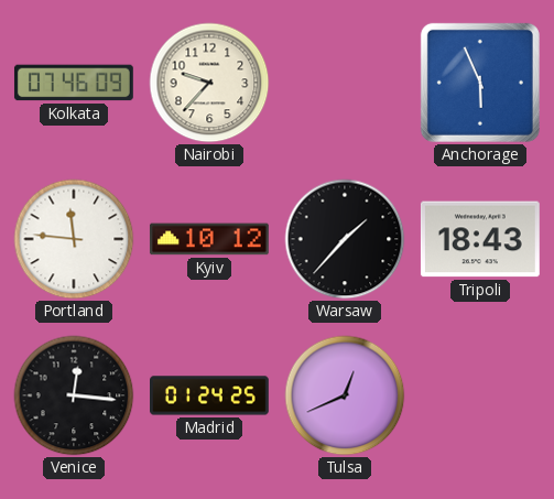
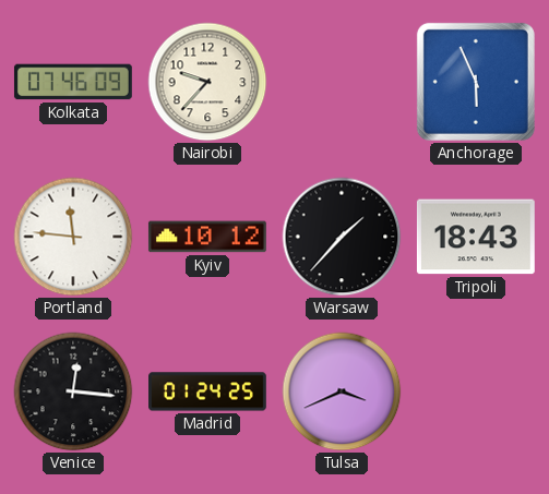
Tulsa: 12:41 -> 3:41
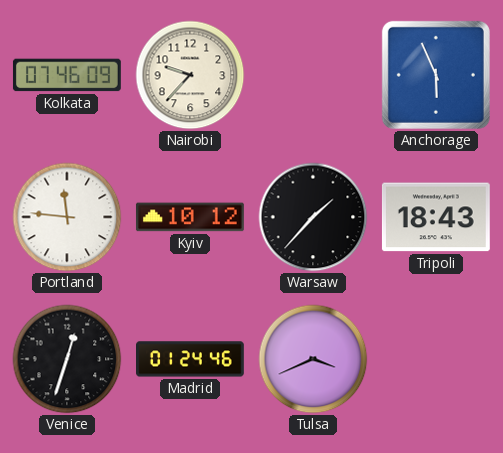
Venice: 12:16 -> 12:33
Madrid: 01:24:25 -> 01:24:46
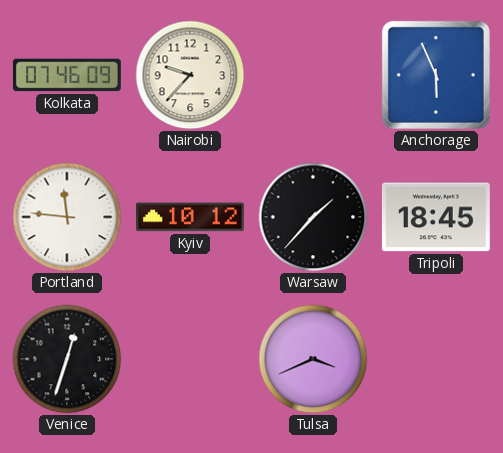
Tripoli: 18:43 -> 18:45
Madrid: 01:24 -> none
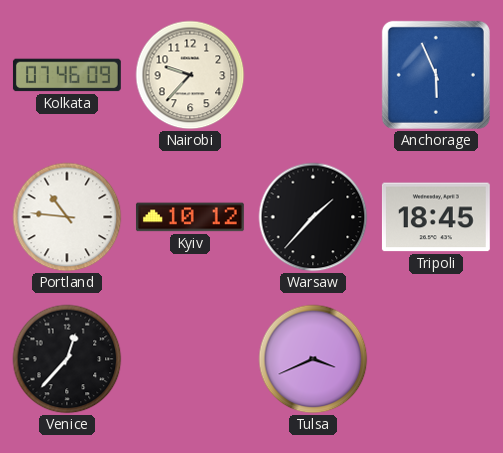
Portland: 11:46 -> 10:46
Venice: 12:33 -> 12:37
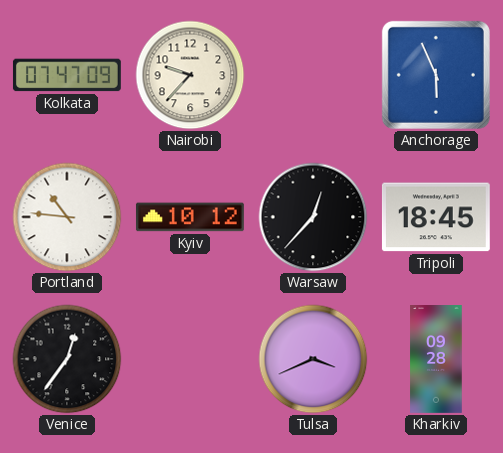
Kolkata: 07:46 -> 07:47
Warsaw: 1:37 -> 12:37
Venice: 12:37 -> 12:36
Kharkiv: none -> 09:28
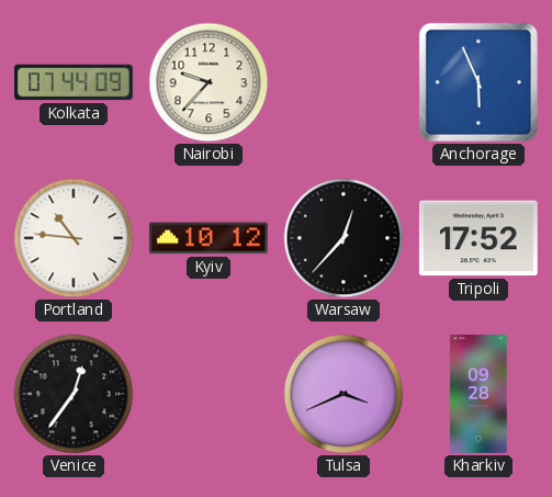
Kolkata: 07:47 -> 07:44
Tripoli: 18:45 -> 17:52
